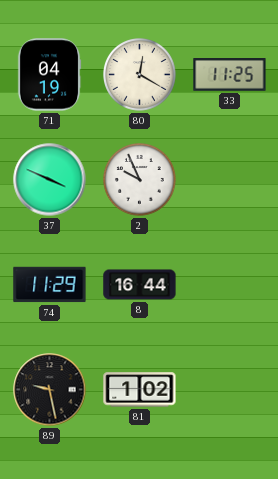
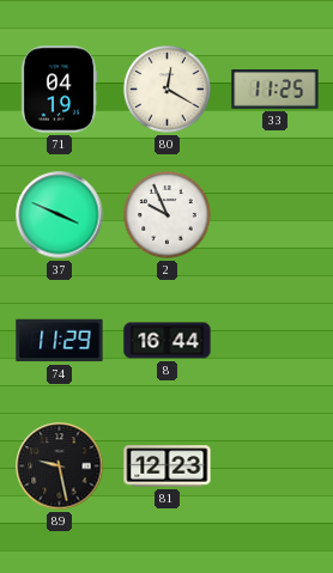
81: 1:02 -> 12:23
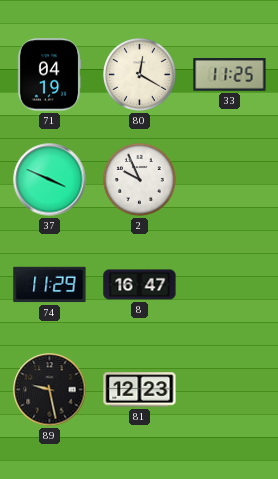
8: 16:44 -> 16:47
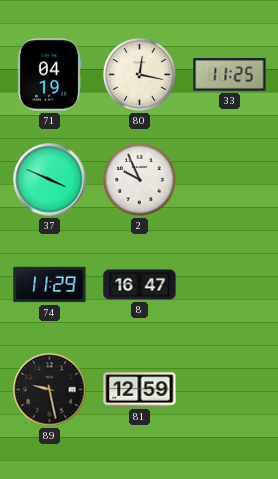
80: 12:20 -> 12:17
81: 12:23 -> 12:59
